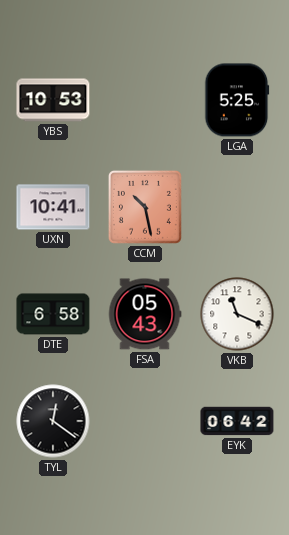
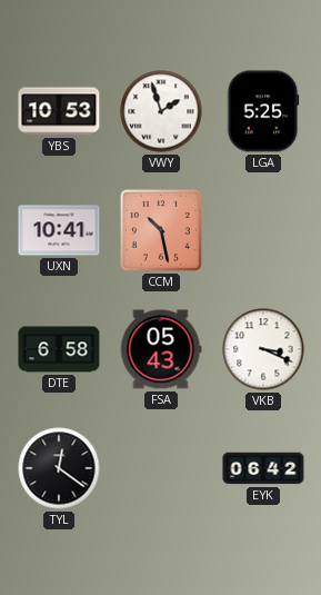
VWY: none -> 1:57
VKB: 11:19 -> 3:19
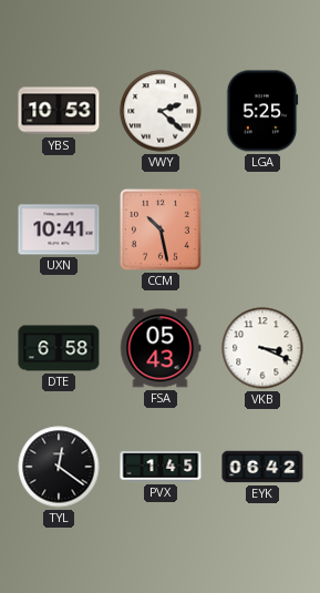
VWY: 1:57 -> 2:22
PVX: none -> 1:45
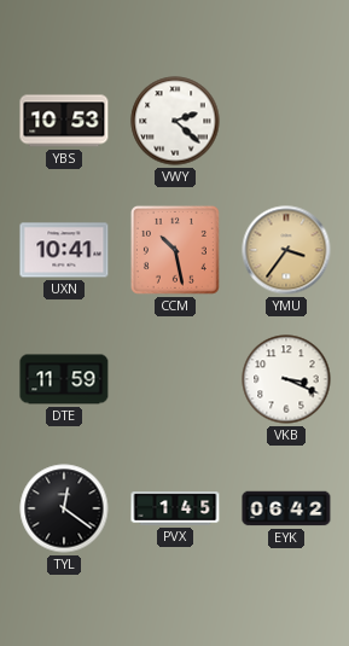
LGA: 5:25 -> none
YMU: none -> 3:36
DTE: 6:58 -> 11:59
FSA: 05:43 -> none
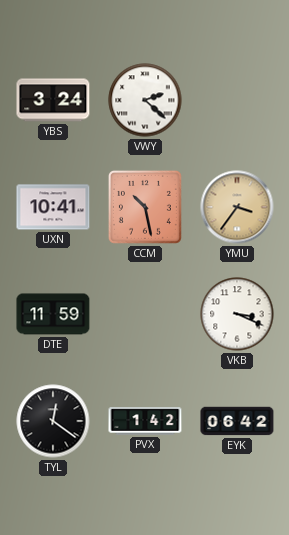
YBS: 10:53 -> 3:24
PVX: 1:45 -> 1:42
